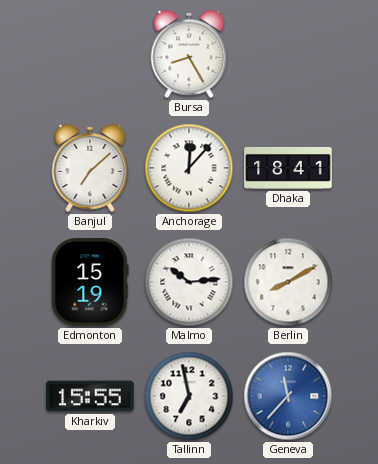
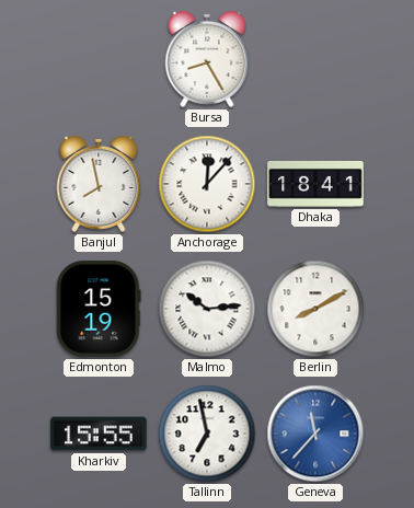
Banjul: 7:08 -> 7:58
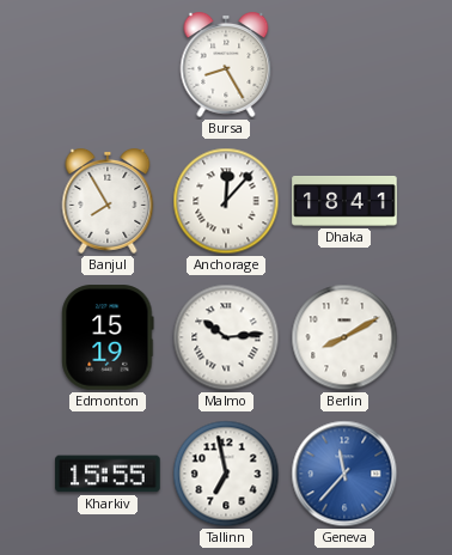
Banjul: 7:58 -> 7:55
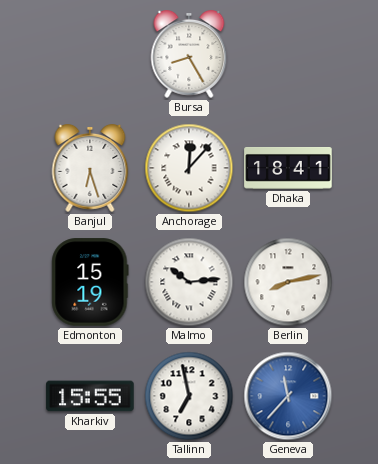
Banjul: 7:55 -> 6:27
Berlin: 8:10 -> 8:13
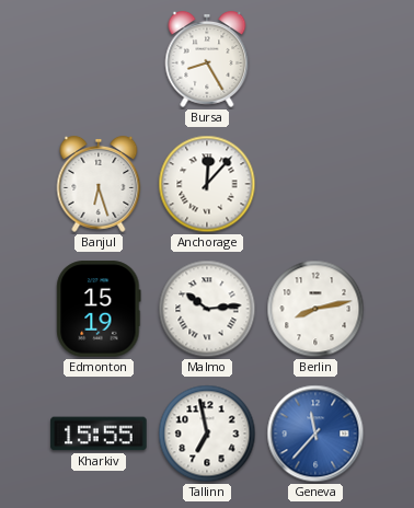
Dhaka: 18:41 -> none
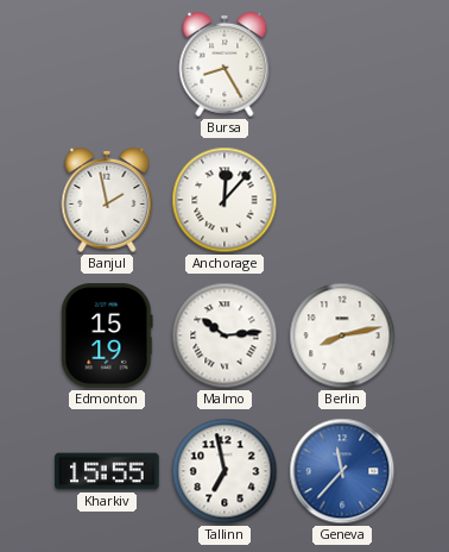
Banjul: 6:27 -> 1:58
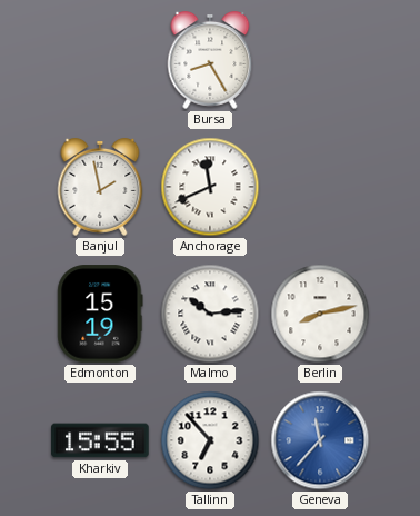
Anchorage: 12:07 -> 11:41
Tallinn: 6:58 -> 6:53
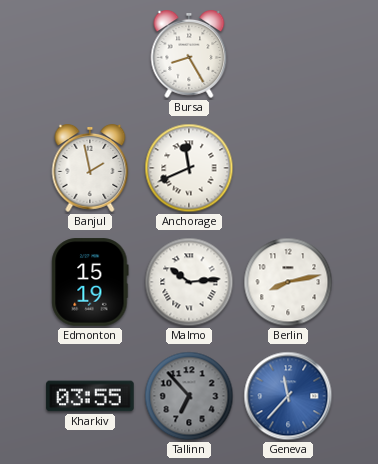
Kharkiv: 15:55 -> 03:55
Tallinn dial: white -> grey
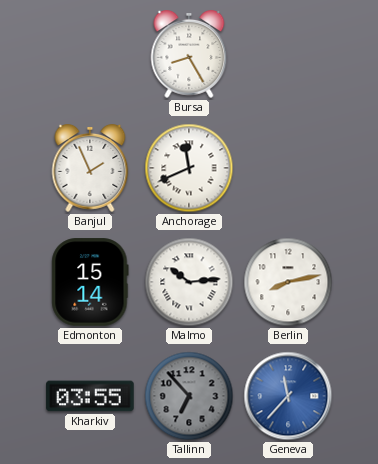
Banjul: 1:58 -> 1:56
Edmonton: 15:19 -> 15:14
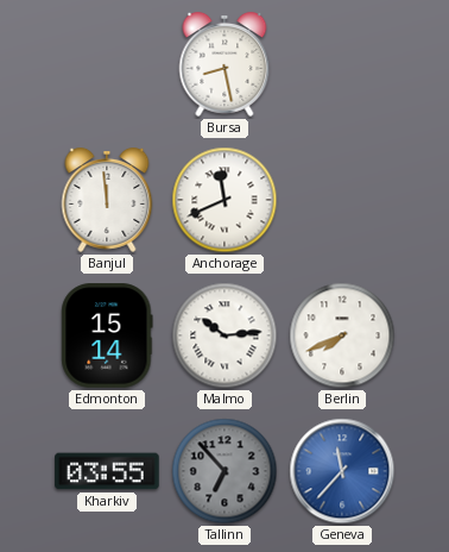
Bursa: 8:25 -> 8:28
Banjul: 1:56 -> 11:59
Berlin: 8:13 -> 7:41
